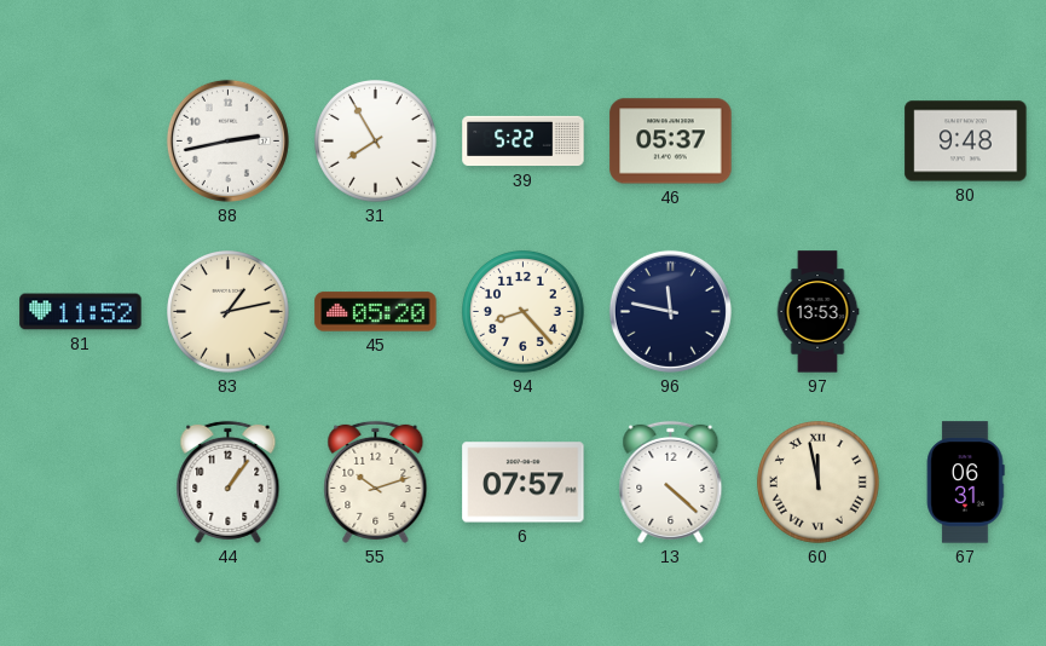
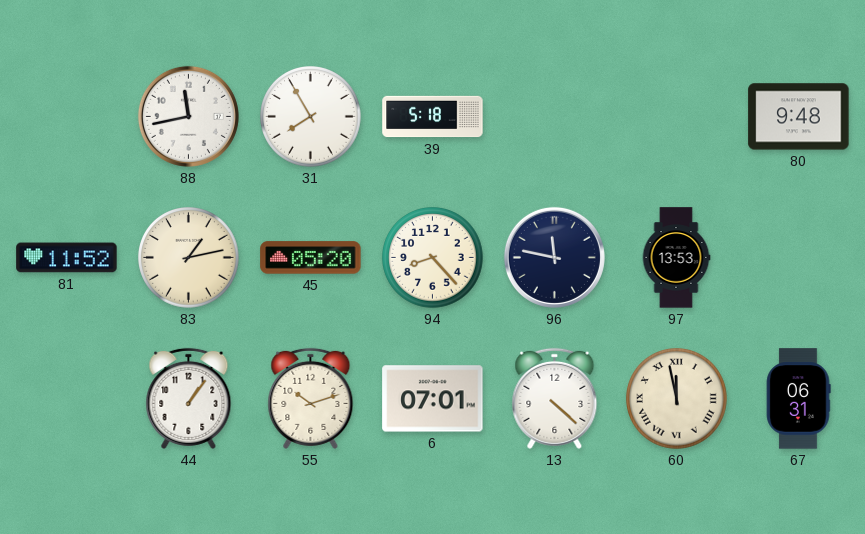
88: 2:43 -> 11:43
39: 5:22 -> 5:18
46: 05:37 -> none
6: 07:57 -> 07:01
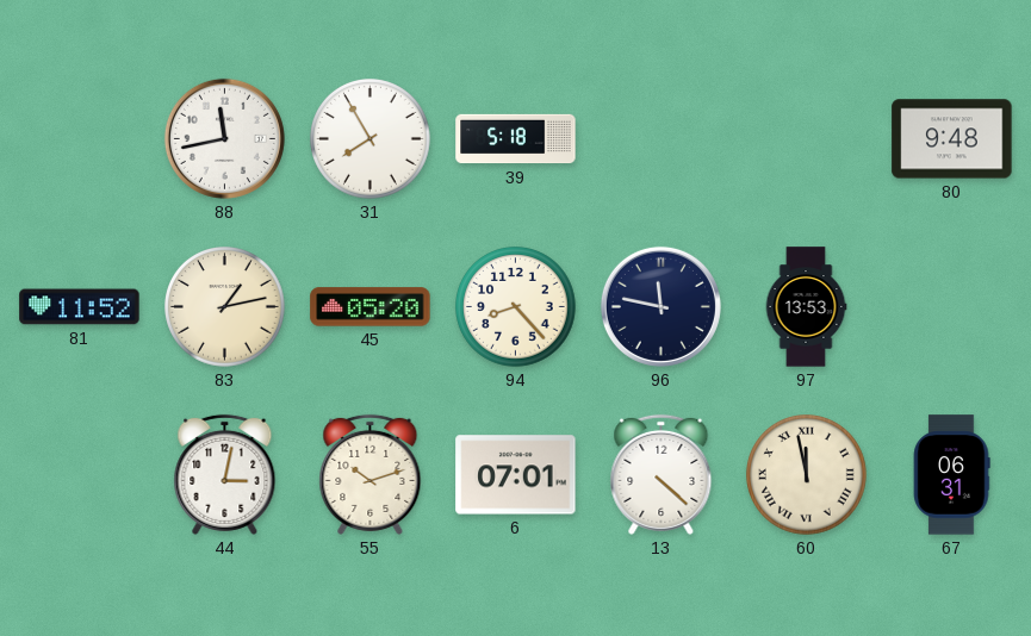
44: 1:06 -> 3:02
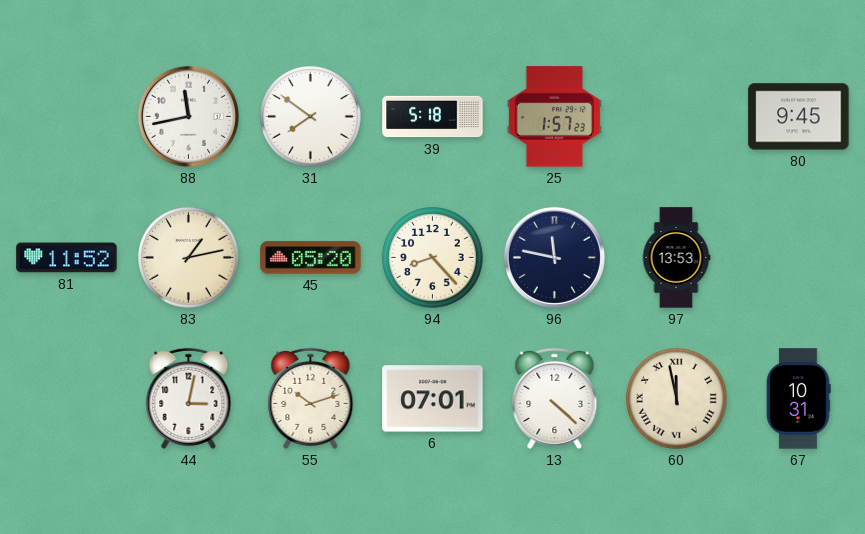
31: 7:55 -> 7:51
25: none -> 1:57
80: 9:48 -> 9:45
67: 06:31 -> 10:31
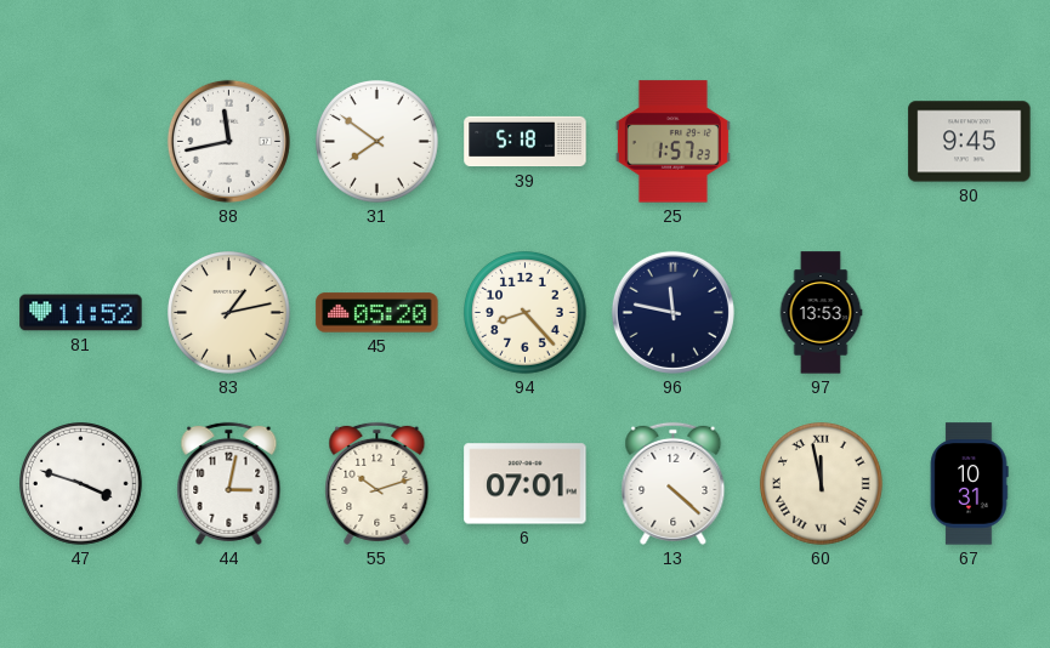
47: none -> 3:48
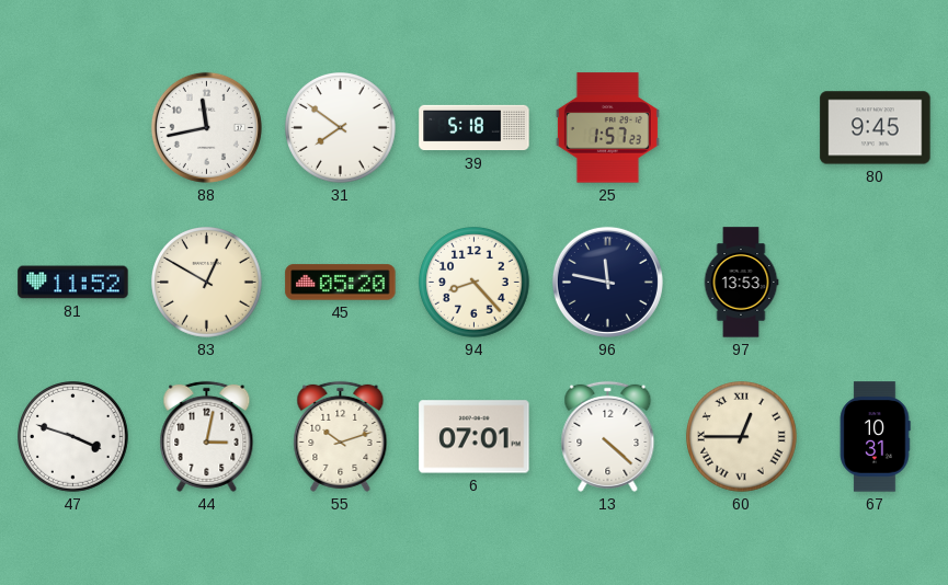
83: 1:13 -> 12:50
60: 11:58 -> 12:45
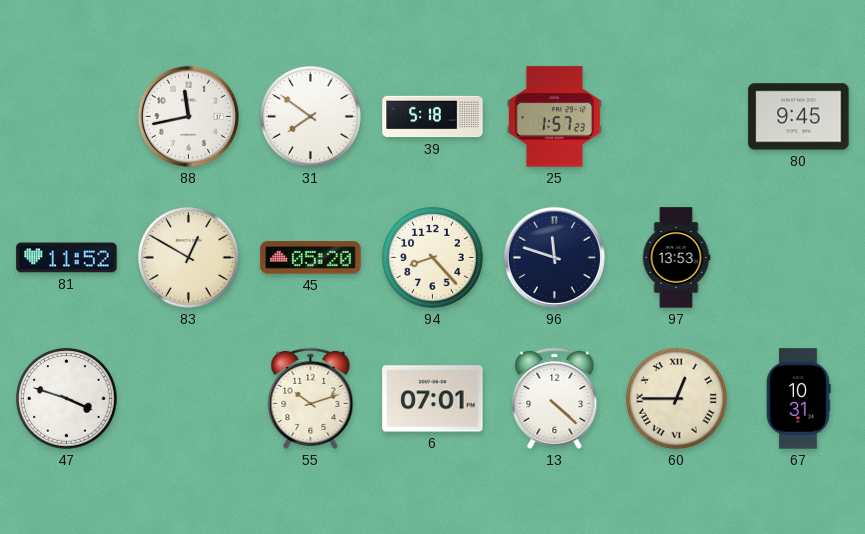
96: 11:47 -> 11:48
44: 3:02 -> none
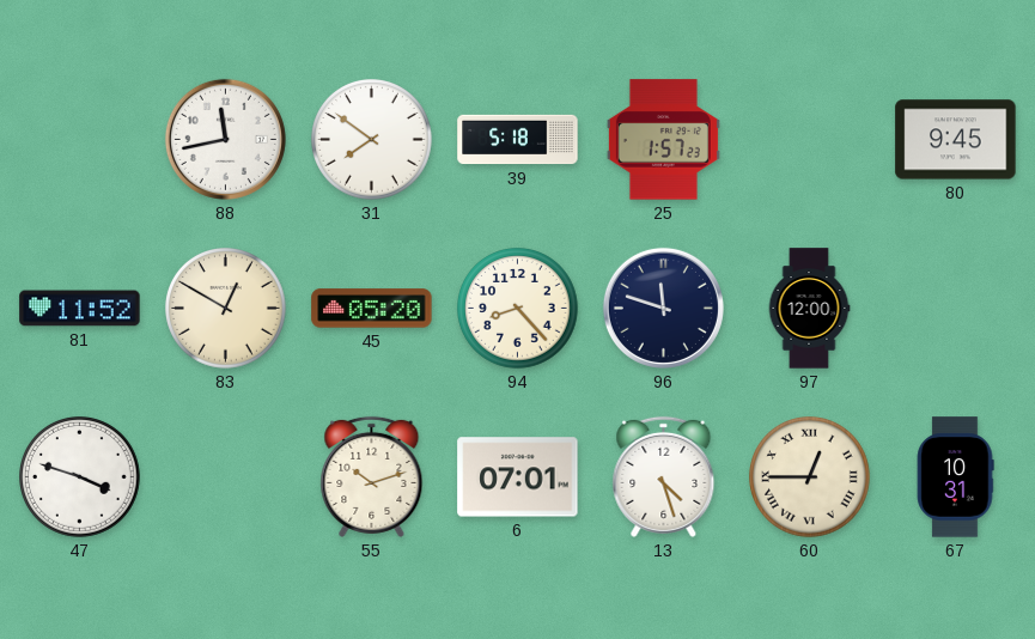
97: 13:53 -> 12:00
13: 4:22 -> 4:27
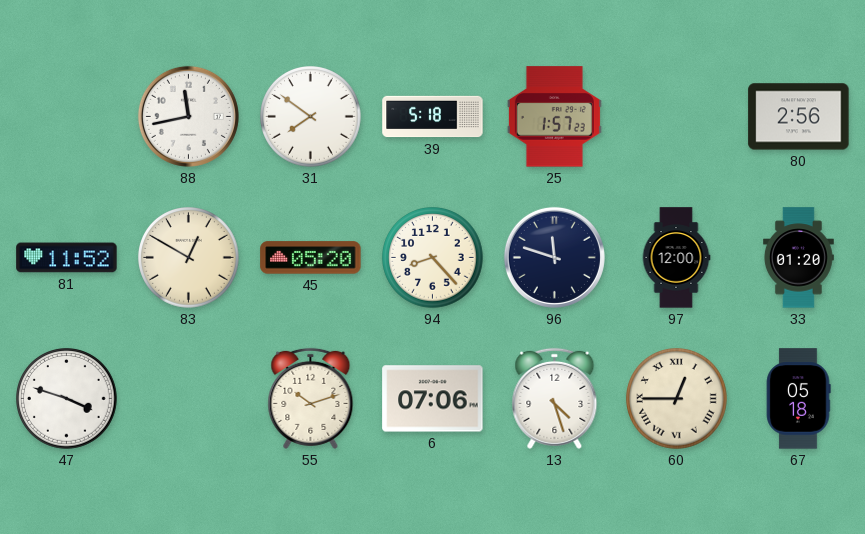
80: 9:45 -> 2:56
33: none -> 01:20
6: 07:01 -> 07:06
67: 10:31 -> 05:18
